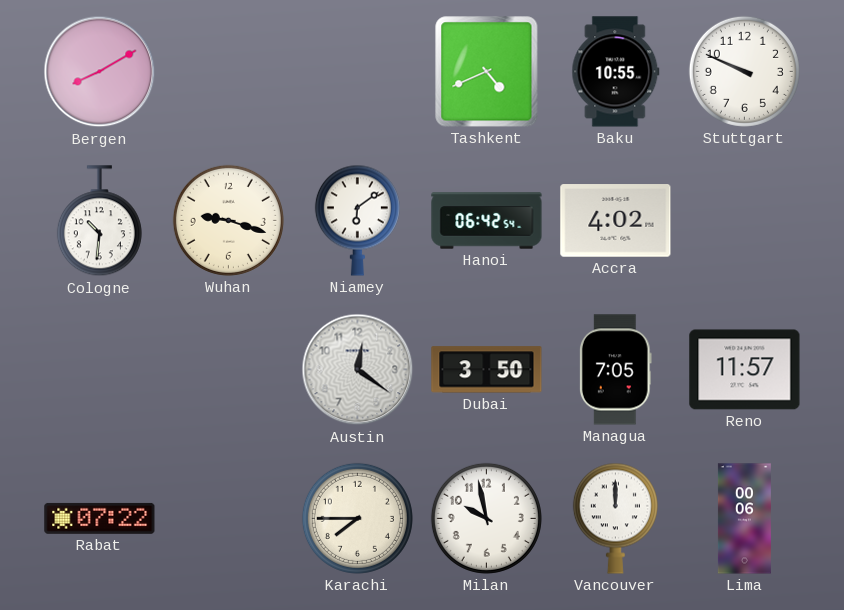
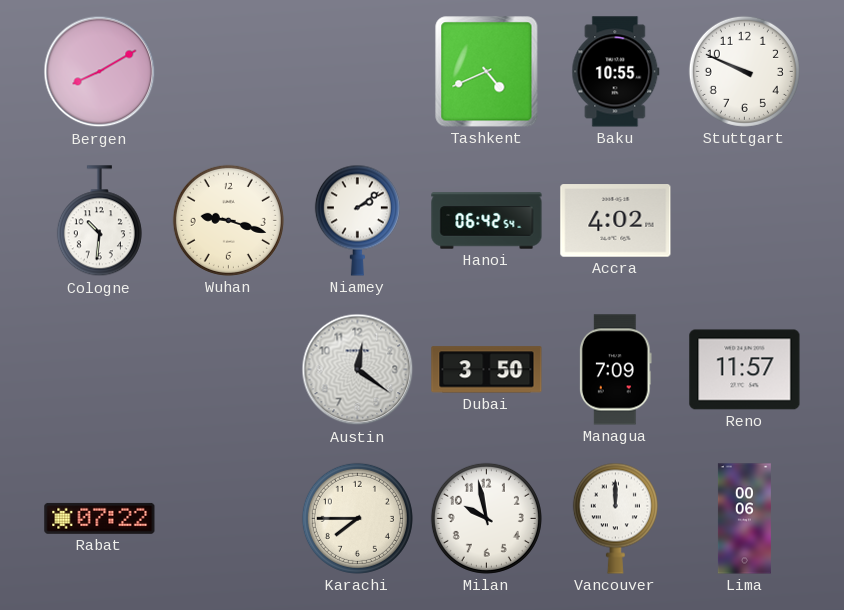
Niamey: 6:09 -> 2:09
Managua: 7:05 -> 7:09
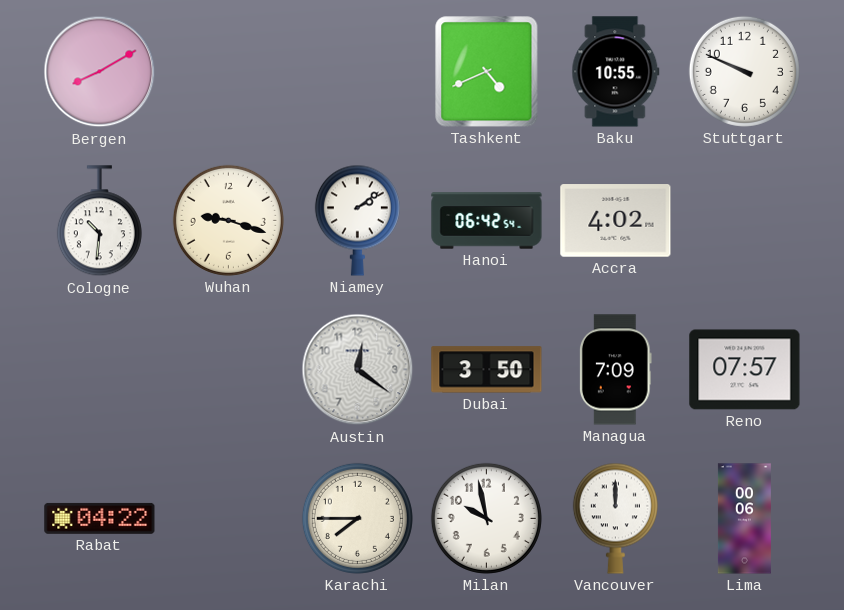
Reno: 11:57 -> 07:57
Rabat: 07:22 -> 04:22
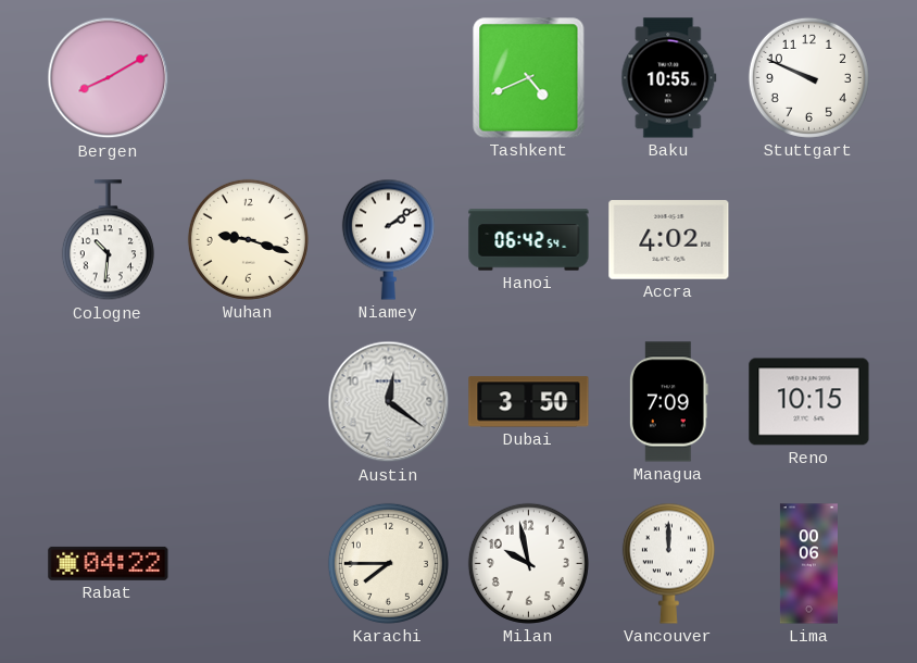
Reno: 07:57 -> 10:15
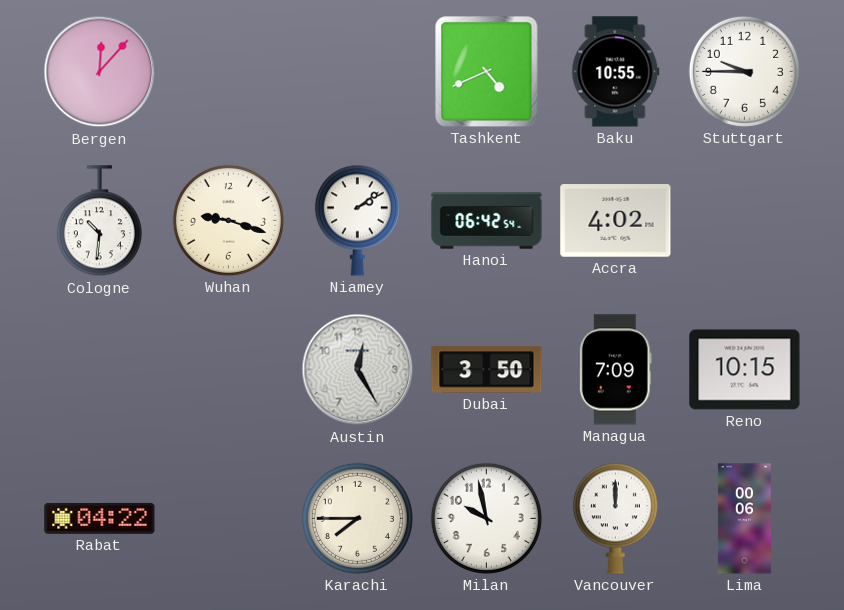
Bergen: 8:10 -> 12:07
Stuttgart: 9:49 -> 9:45
Austin: 12:21 -> 12:25
